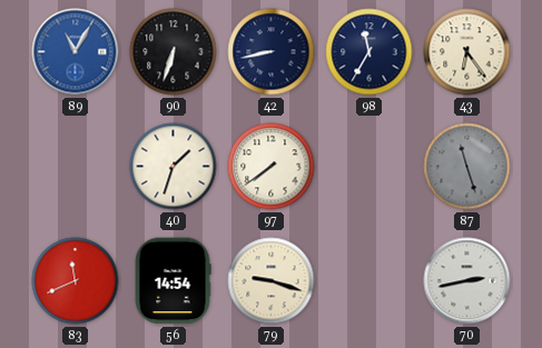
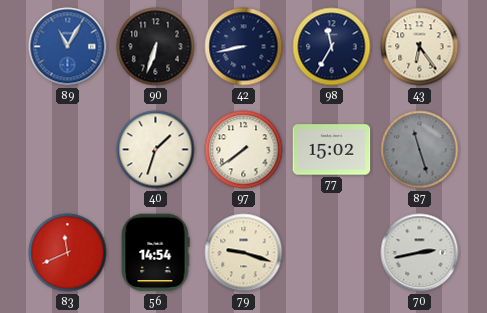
77: none -> 15:02
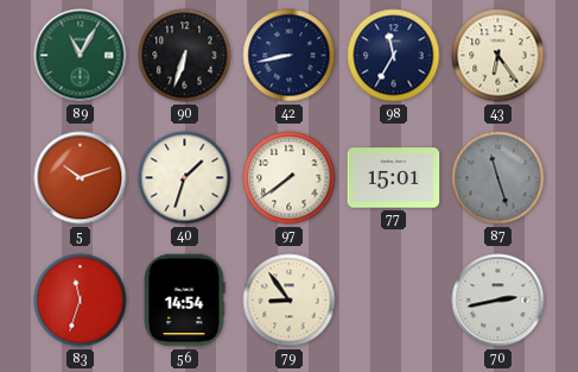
89 dial: blue -> green
5: none -> 10:12
77: 15:02 -> 15:01
83: 11:41 -> 11:33
79: 9:18 -> 8:54
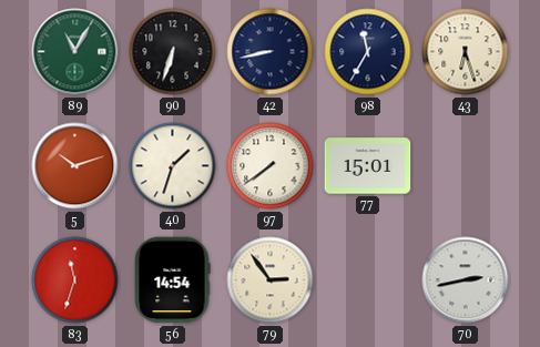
43: 6:24 -> 6:27
87: 11:27 -> none
79: 8:54 -> 2:54
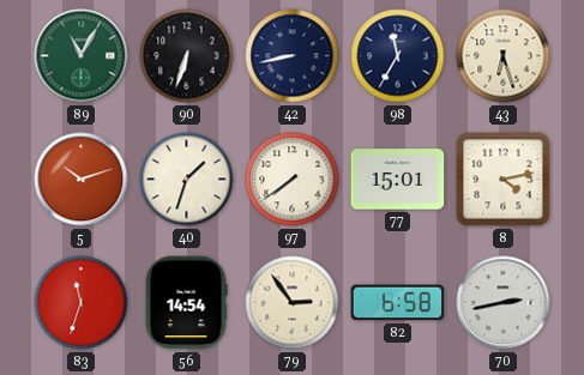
8: none -> 4:13
82: none -> 6:58
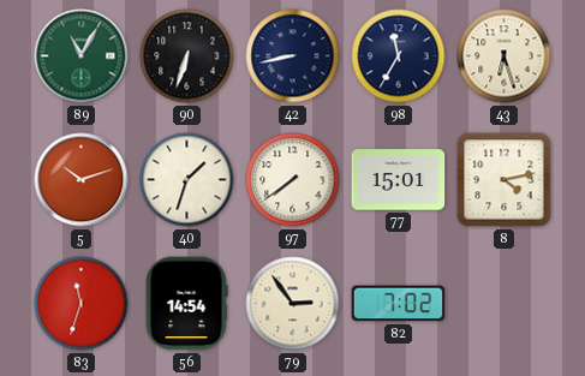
82: 6:58 -> 7:02
70: 2:43 -> none
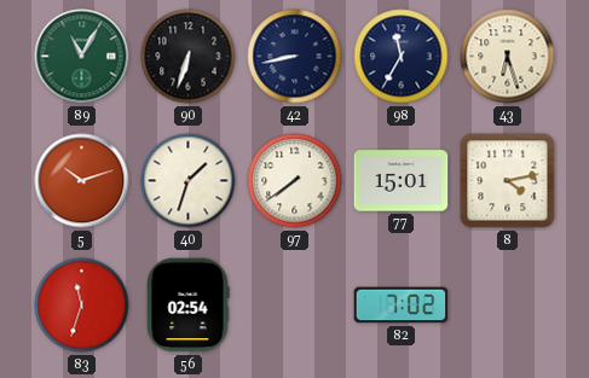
56: 14:54 -> 02:54
79: 2:54 -> none
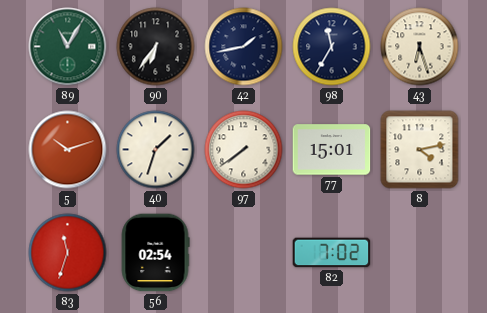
90: 6:33 -> 6:36
42: 8:43 -> 1:43
